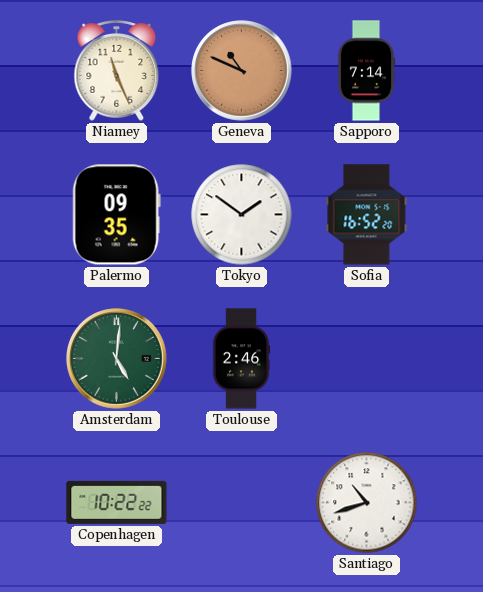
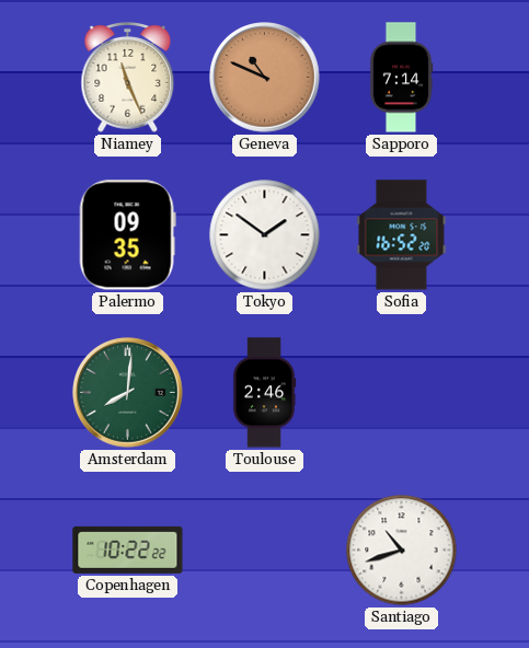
Amsterdam: 5:01 -> 8:01
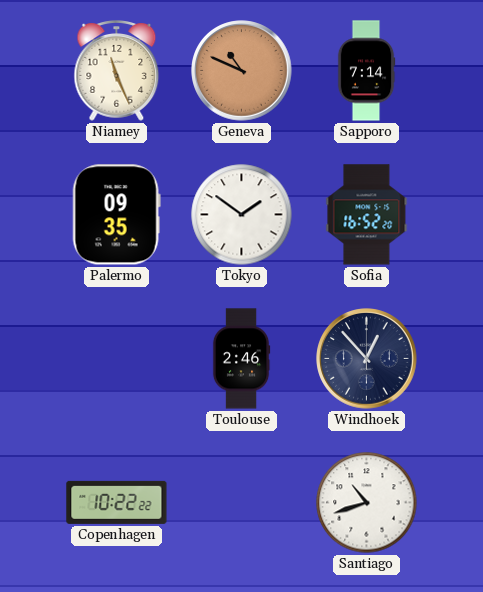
Amsterdam: 8:01 -> none
Windhoek: none -> 12:53
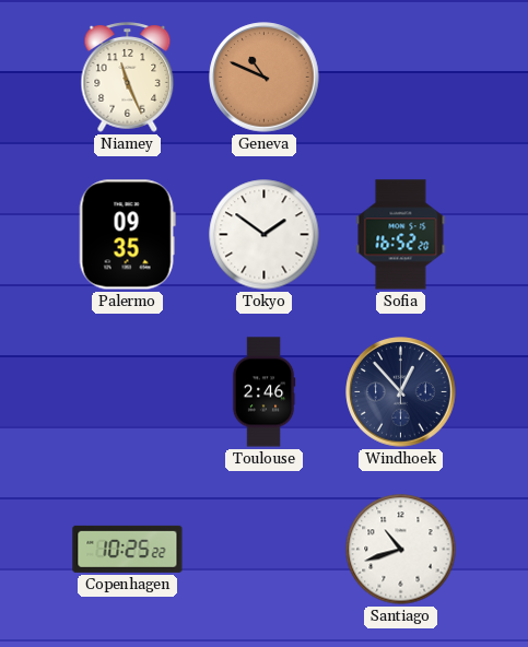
Sapporo: 7:14 -> none
Copenhagen: 10:22 -> 10:25
